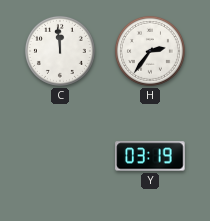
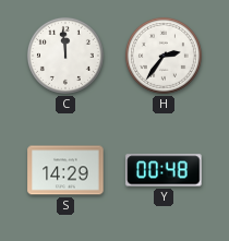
S: none -> 14:29
Y: 03:19 -> 00:48
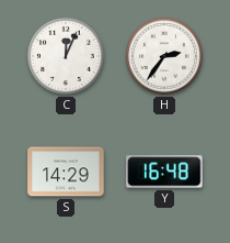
C: 11:59 -> 12:04
Y: 00:48 -> 16:48
